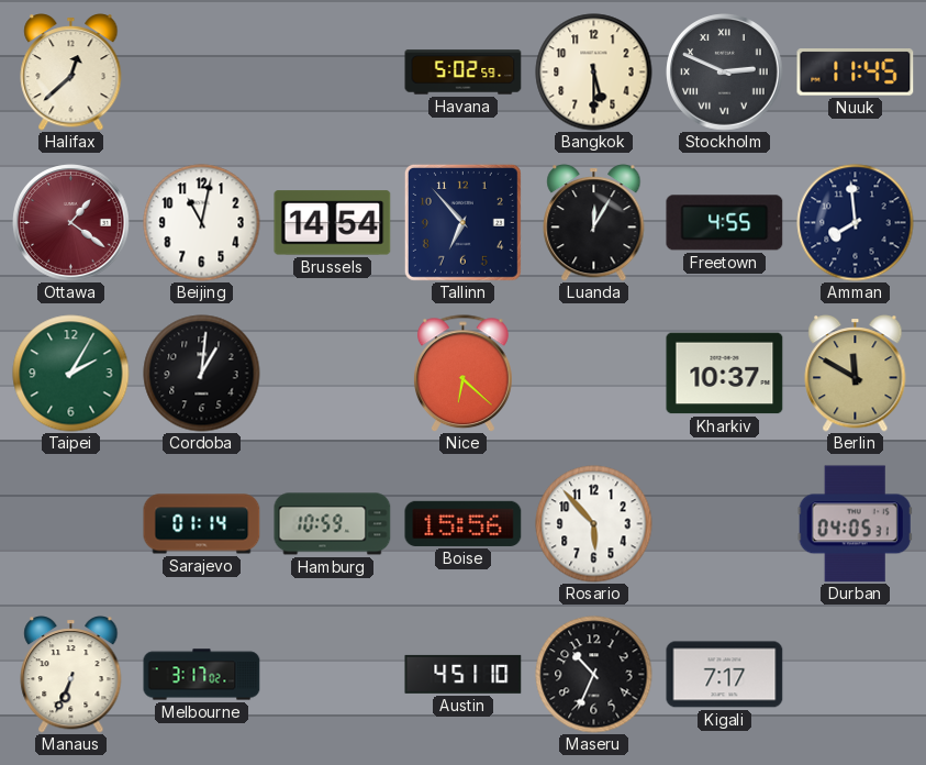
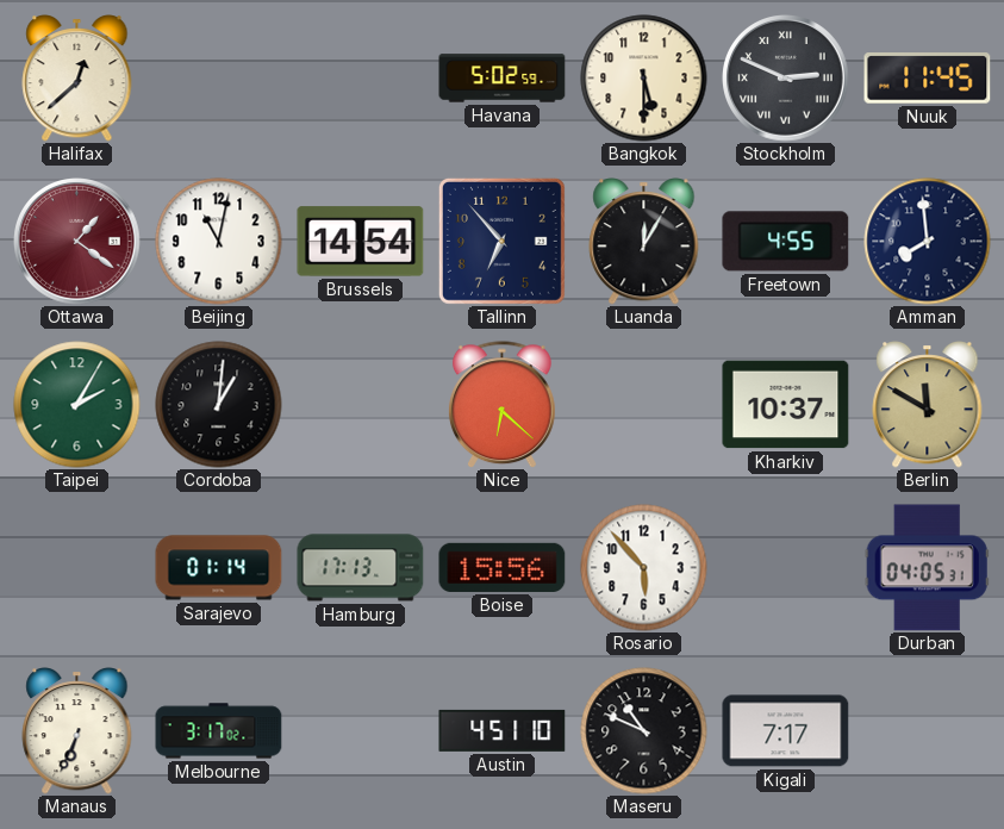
Hamburg: 10:59 -> 17:13
Maseru: 10:34 -> 10:49
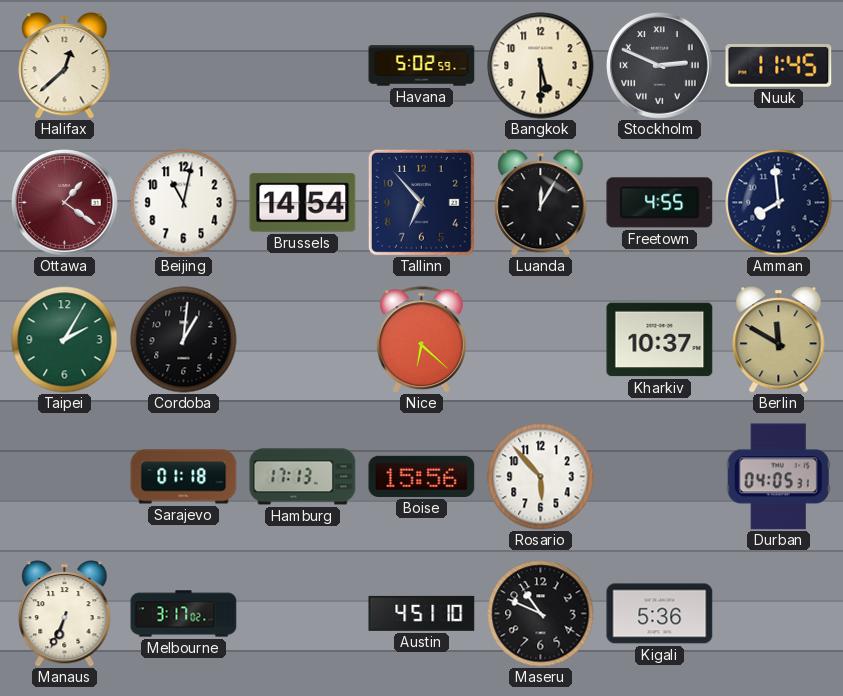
Sarajevo: 01:14 -> 01:18
Kigali: 7:17 -> 5:36
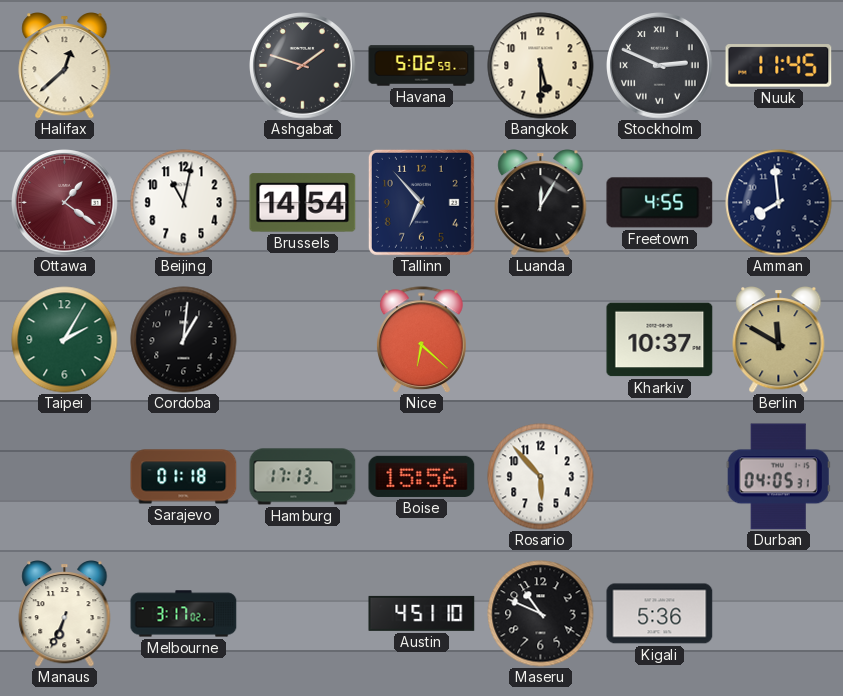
Ashgabat: none -> 1:48
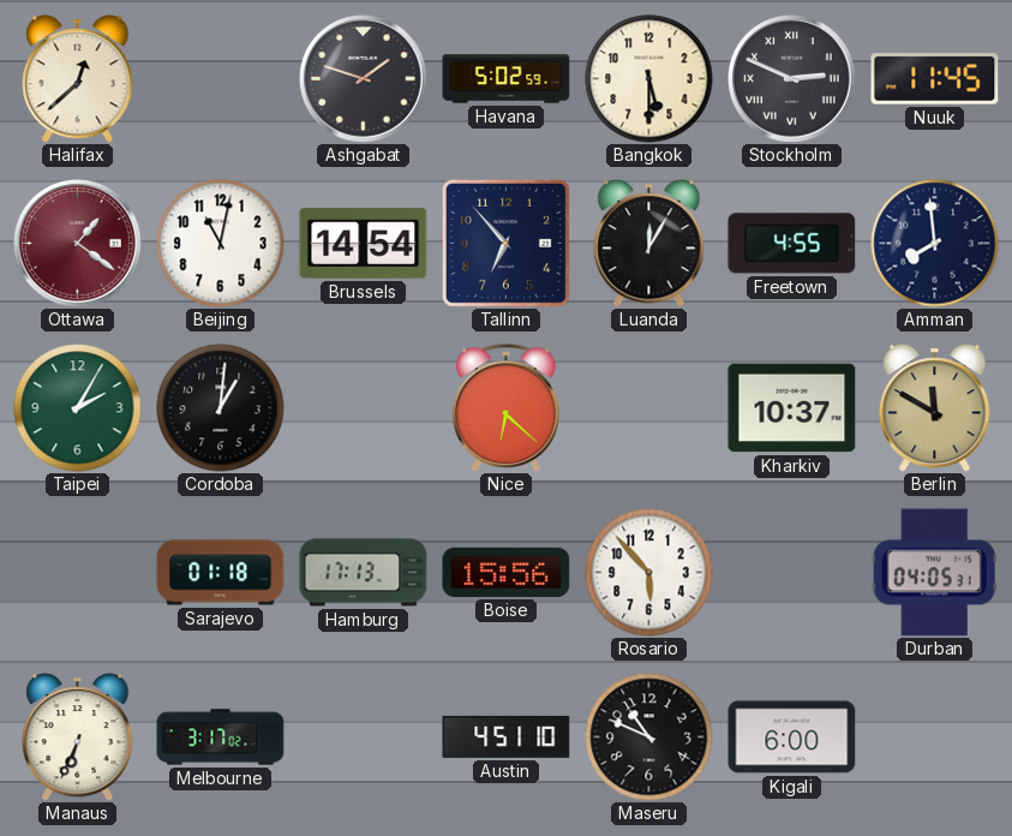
Kigali: 5:36 -> 6:00
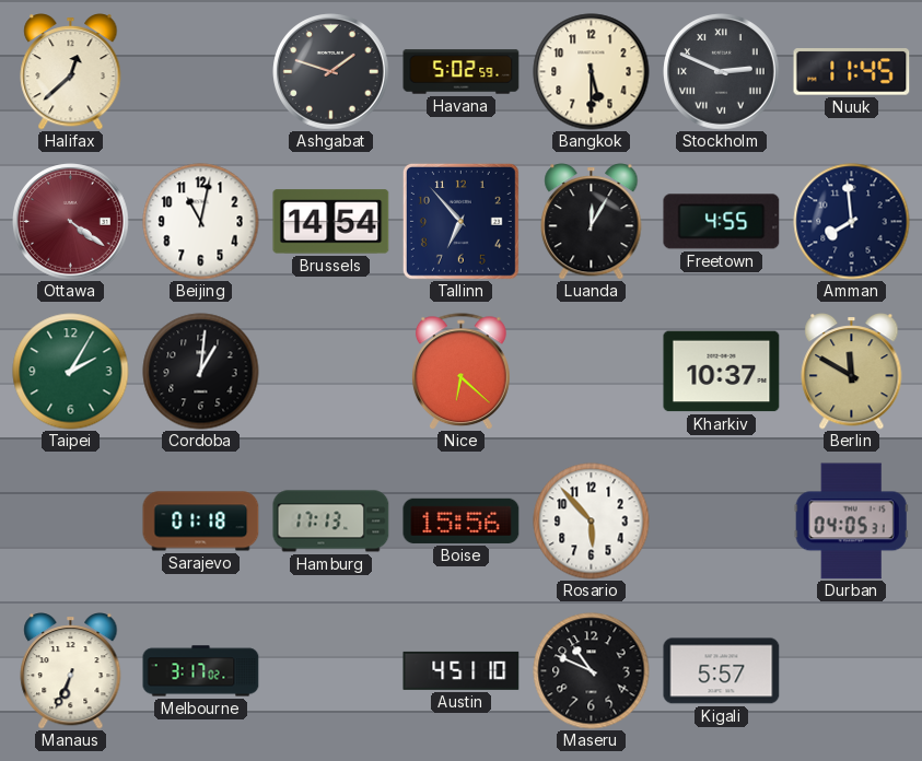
Ottawa: 1:21 -> 4:21
Kigali: 6:00 -> 5:57
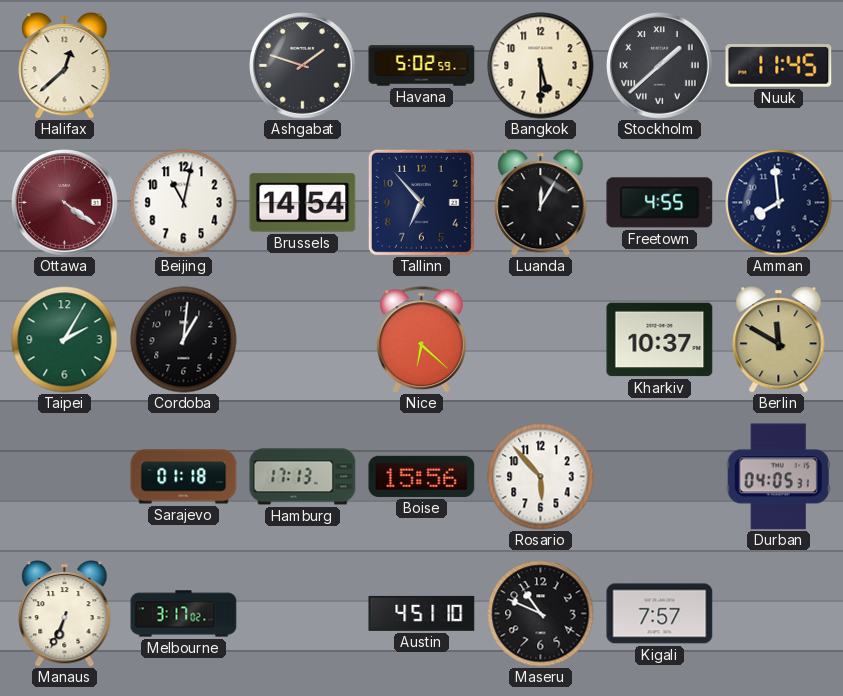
Stockholm: 2:49 -> 1:38
Kigali: 5:57 -> 7:57
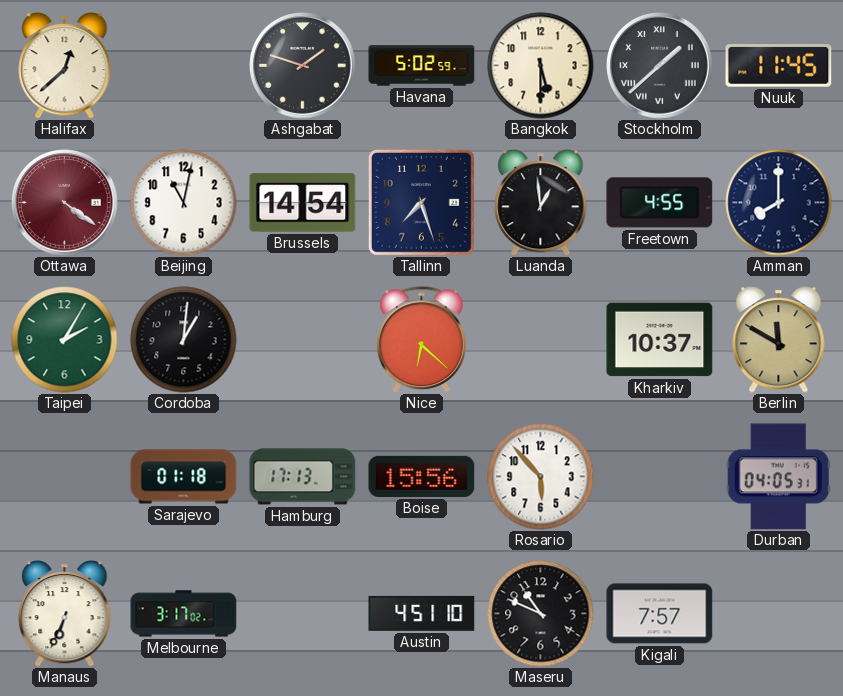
Tallinn: 6:53 -> 7:27
Luanda: 12:05 -> 12:59
Amman: 7:59 -> 8:00
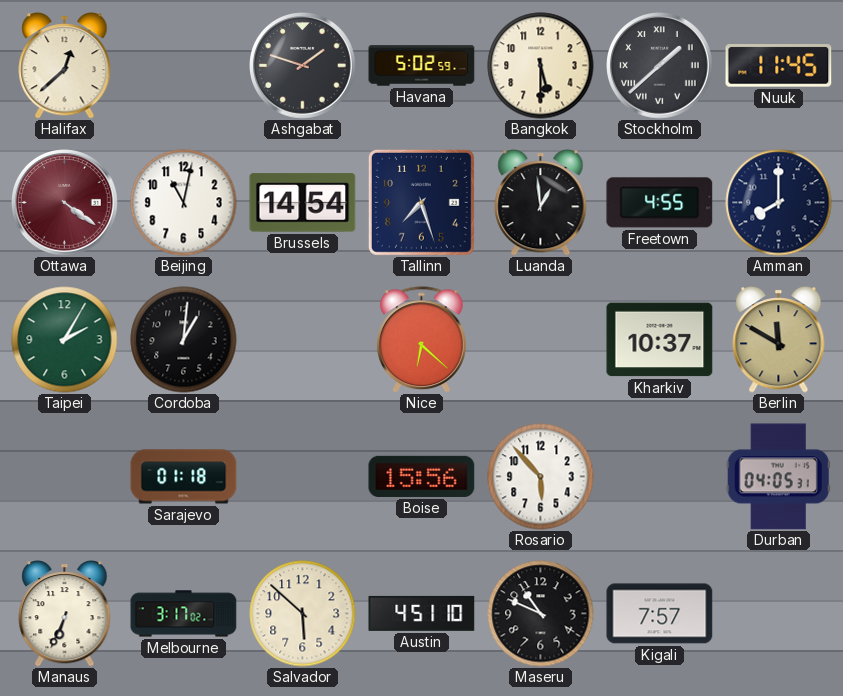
Hamburg: 17:13 -> none
Salvador: none -> 5:52
